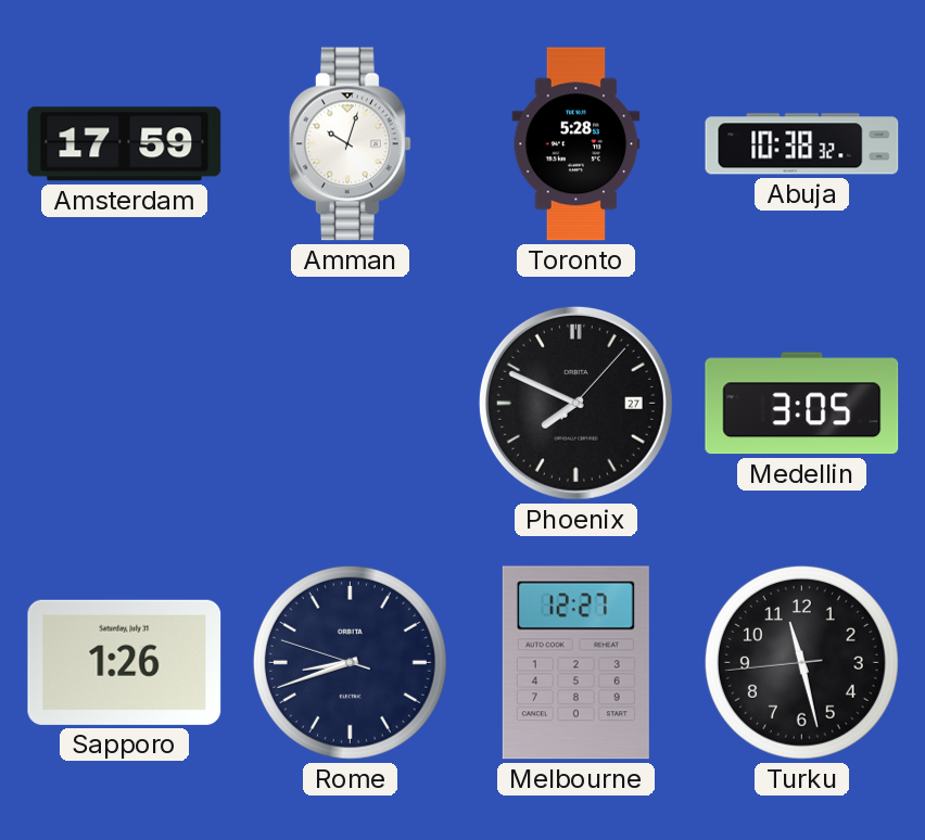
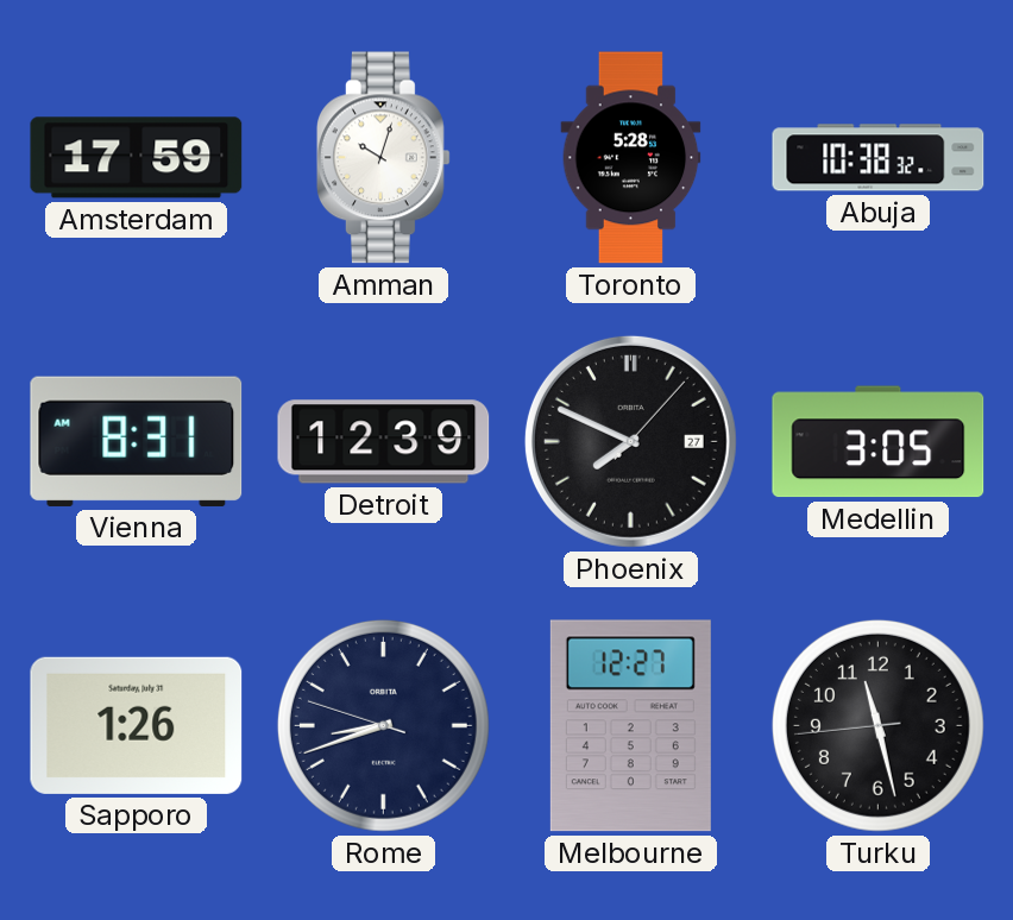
Vienna: none -> 8:31
Detroit: none -> 12:39
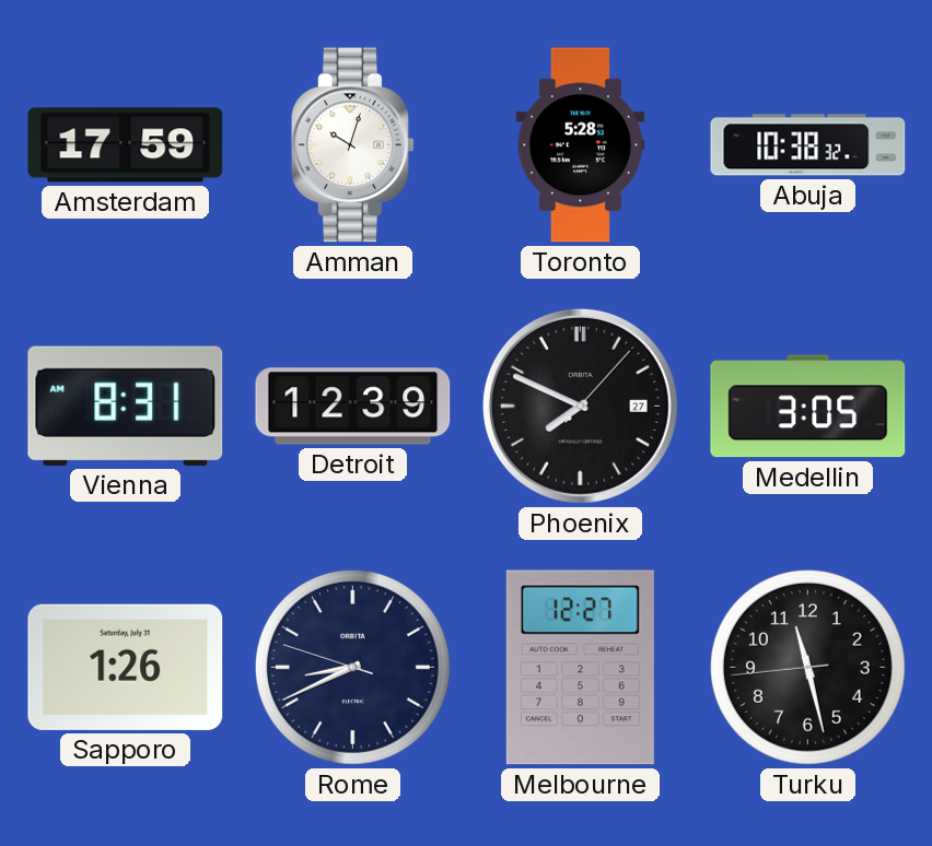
Rome: 8:41 -> 8:40
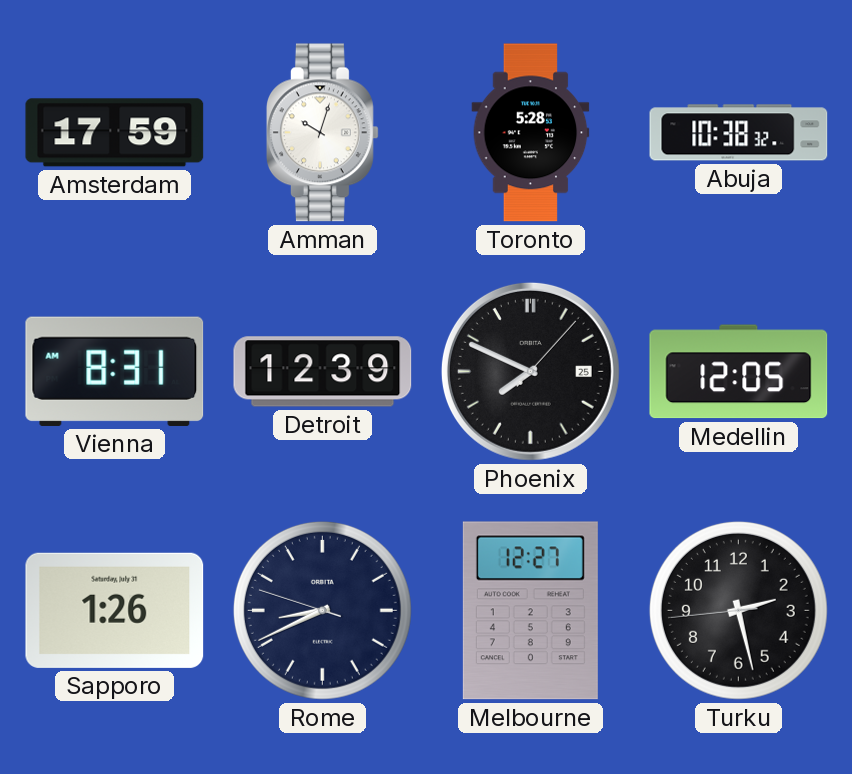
Phoenix date: 27 -> 25
Medellin: 3:05 -> 12:05
Turku: 11:27 -> 2:27
